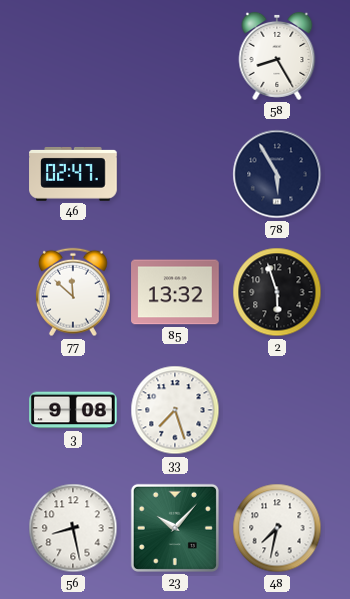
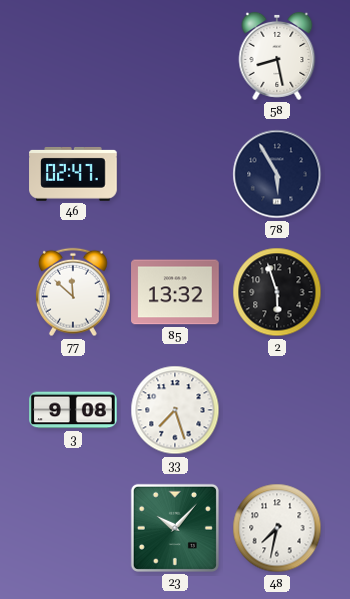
58: 8:25 -> 8:28
56: 8:28 -> none
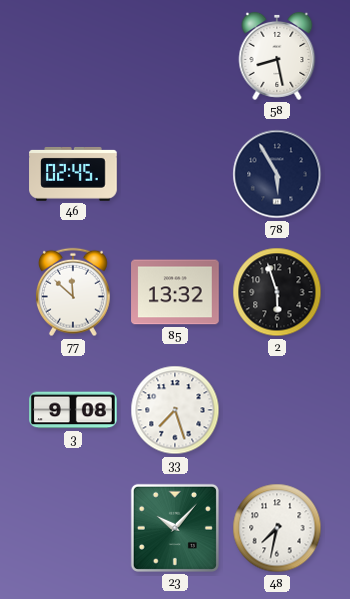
46: 02:47 -> 02:45
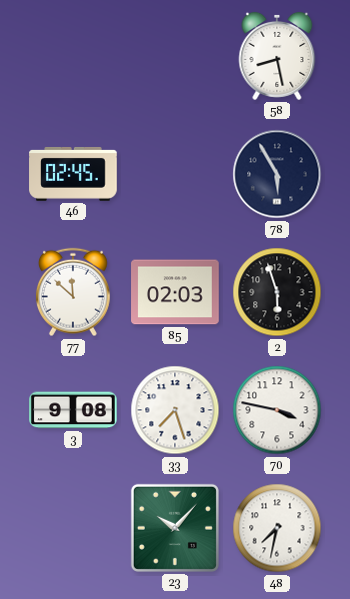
85: 13:32 -> 02:03
70: none -> 3:47
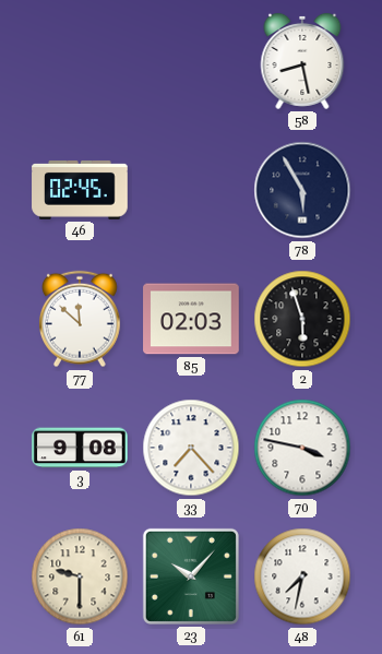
33: 7:27 -> 7:23
61: none -> 9:30
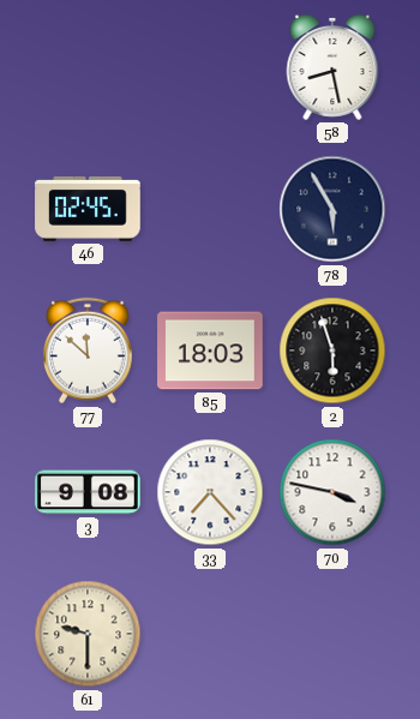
85: 02:03 -> 18:03
23: 10:07 -> none
48: 7:32 -> none
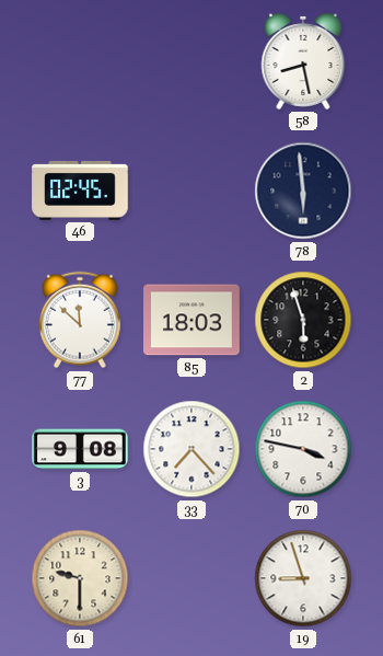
78: 5:55 -> 5:59
19: none -> 8:57
